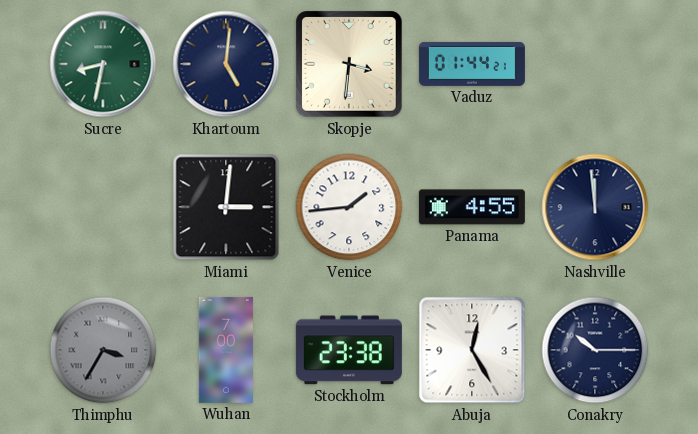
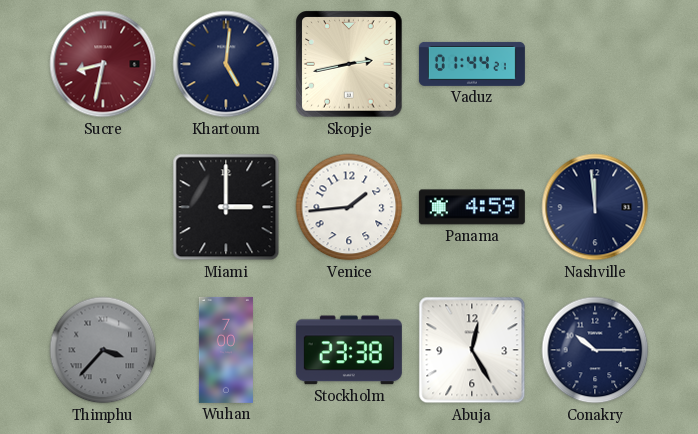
Sucre dial: green -> burgundy
Skopje: 3:31 -> 2:43
Miami: 3:01 -> 3:00
Panama: 4:55 -> 4:59
Thimphu: 3:35 -> 3:37
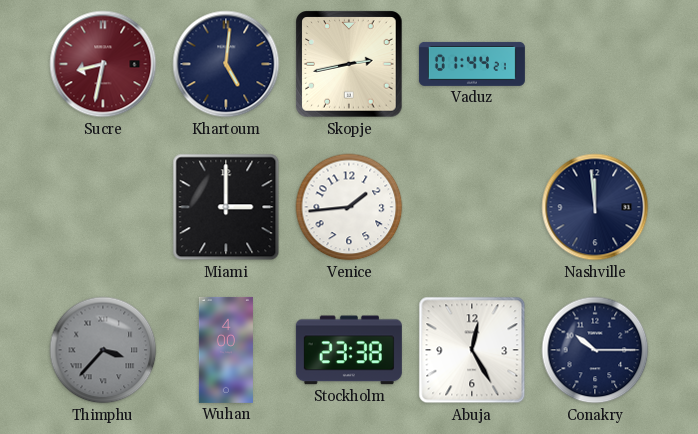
Panama: 4:59 -> none
Wuhan: 7:00 -> 4:00
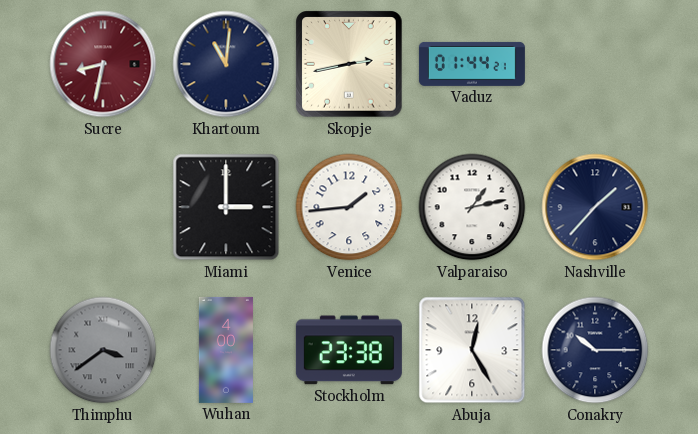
Khartoum: 5:01 -> 11:01
Valparaiso: none -> 1:13
Nashville: 11:59 -> 1:37
Thimphu: 3:37 -> 3:39
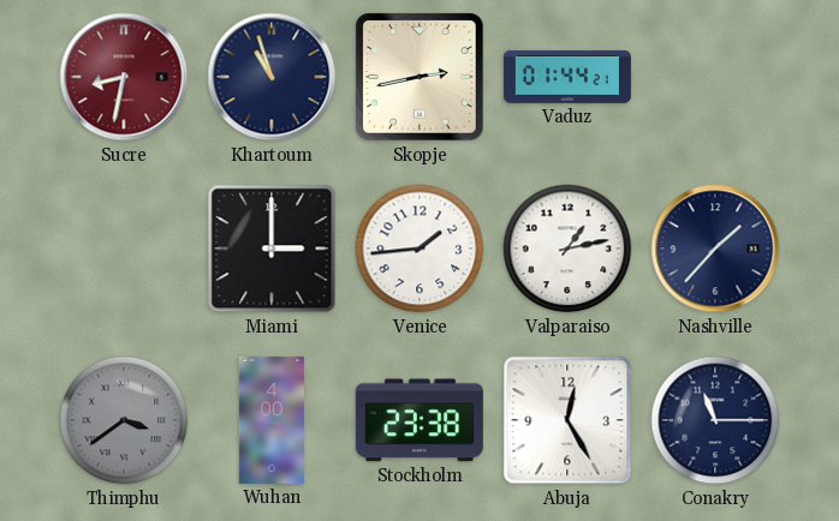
Khartoum: 11:01 -> 10:57
Conakry: 10:15 -> 11:15
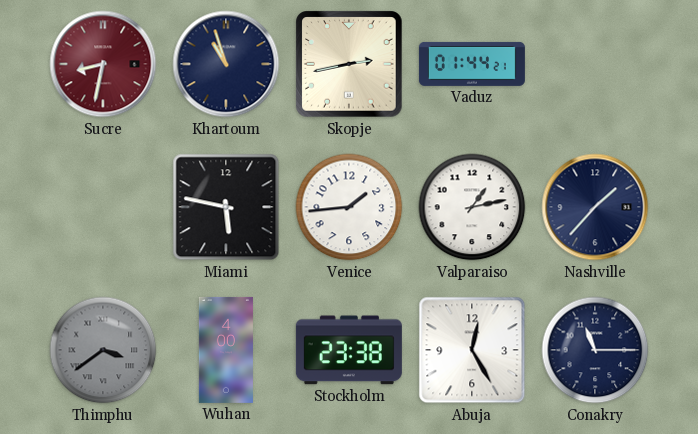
Miami: 3:00 -> 5:47
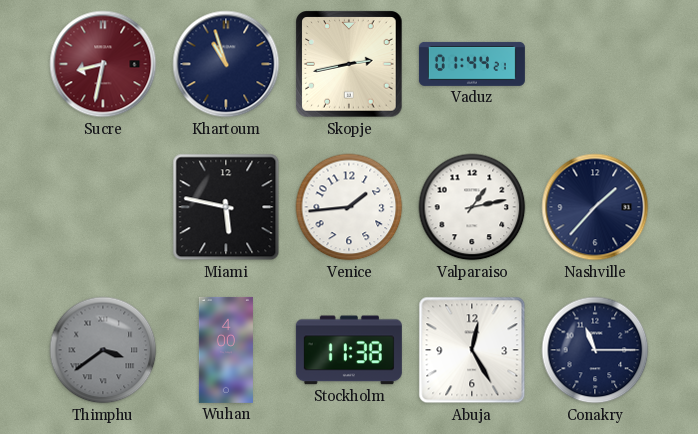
Stockholm: 23:38 -> 11:38
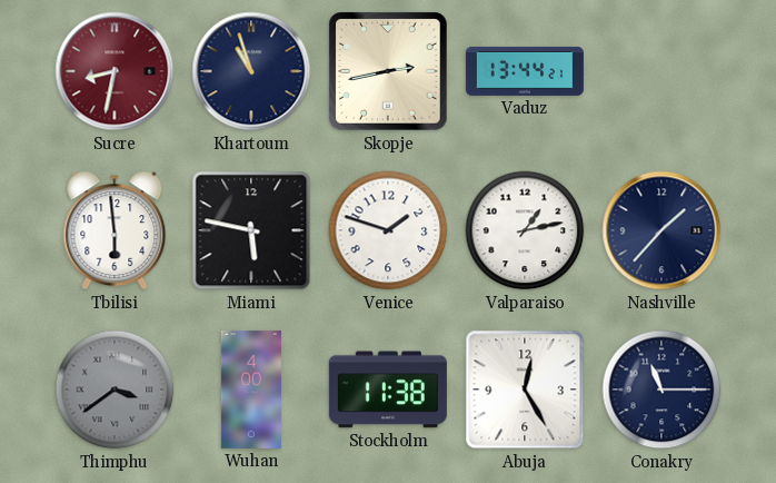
Vaduz: 01:44 -> 13:44
Tbilisi: none -> 5:59
Venice: 1:44 -> 1:48
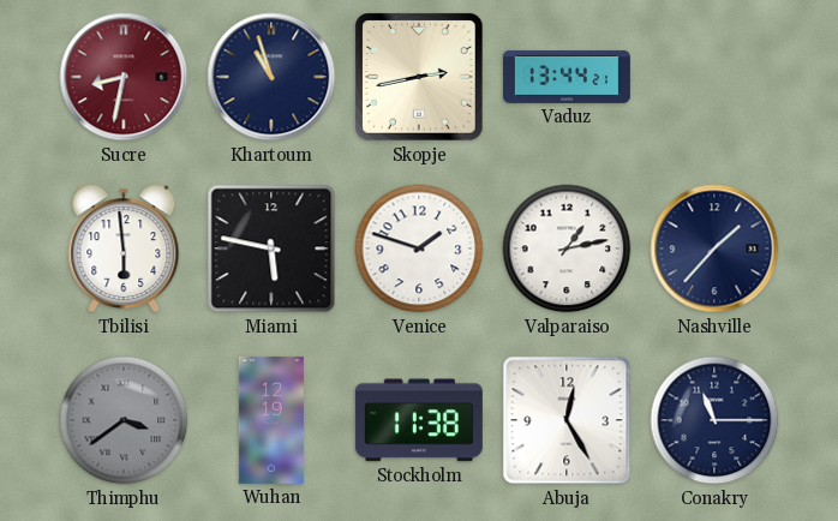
Wuhan: 4:00 -> 12:19
